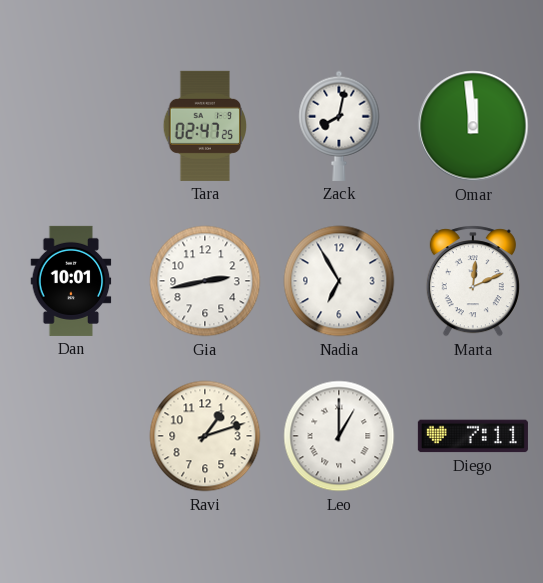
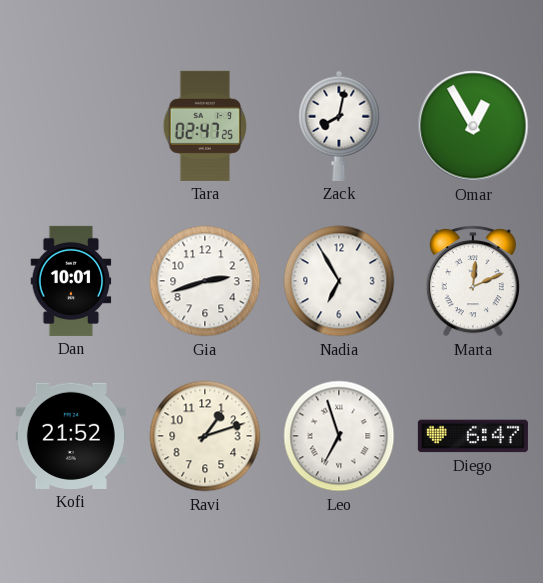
Omar: 11:59 -> 12:55
Gia: 2:43 -> 2:42
Kofi: none -> 21:52
Leo: 1:00 -> 6:57
Diego: 7:11 -> 6:47
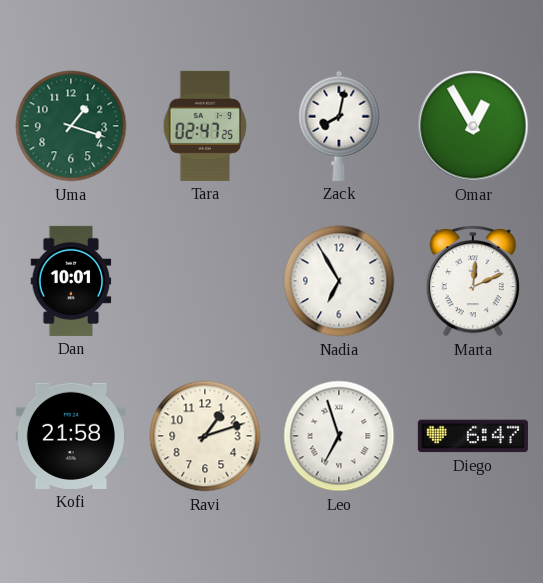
Uma: none -> 1:18
Gia: 2:42 -> none
Kofi: 21:52 -> 21:58
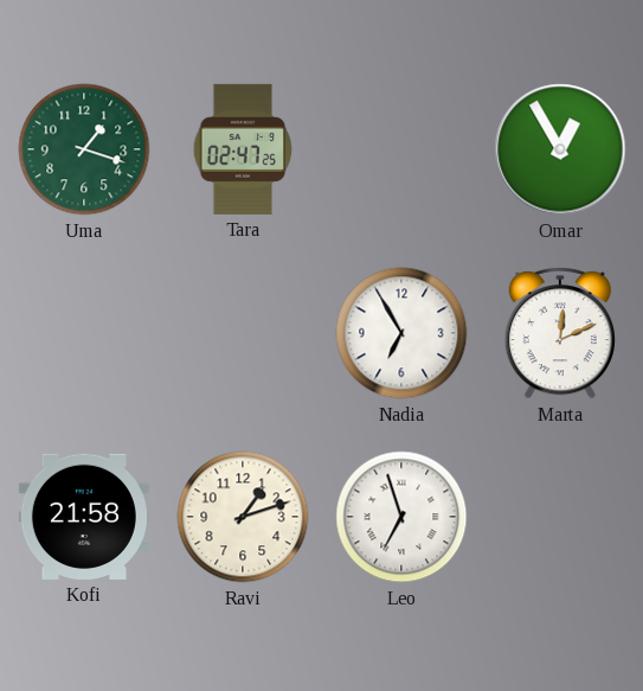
Zack: 8:02 -> none
Dan: 10:01 -> none
Diego: 6:47 -> none
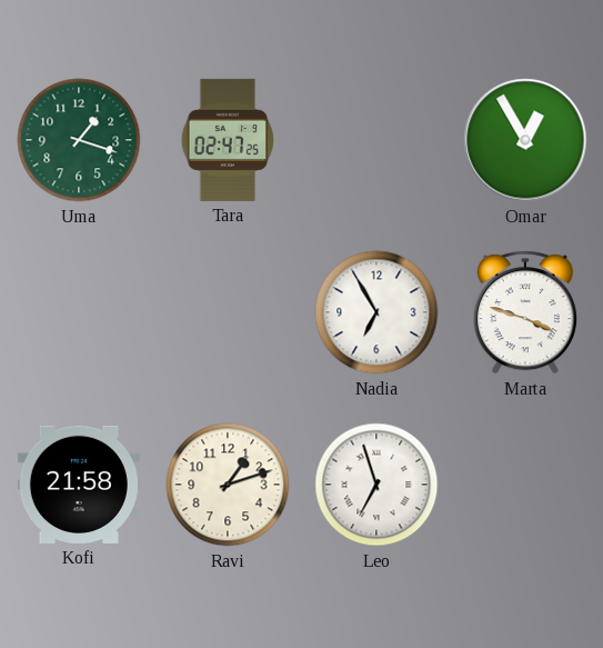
Marta: 12:11 -> 3:48
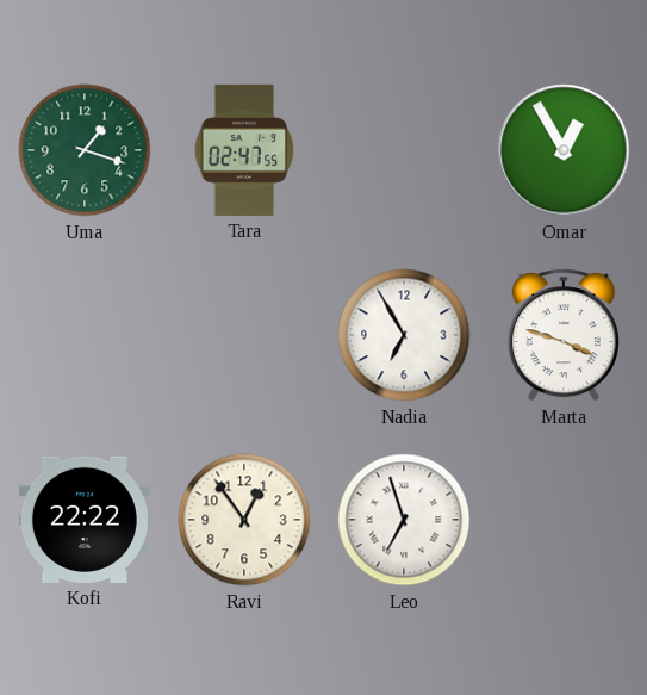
Tara: 02:47:25 -> 02:47:55
Kofi: 21:58 -> 22:22
Ravi: 1:12 -> 12:54
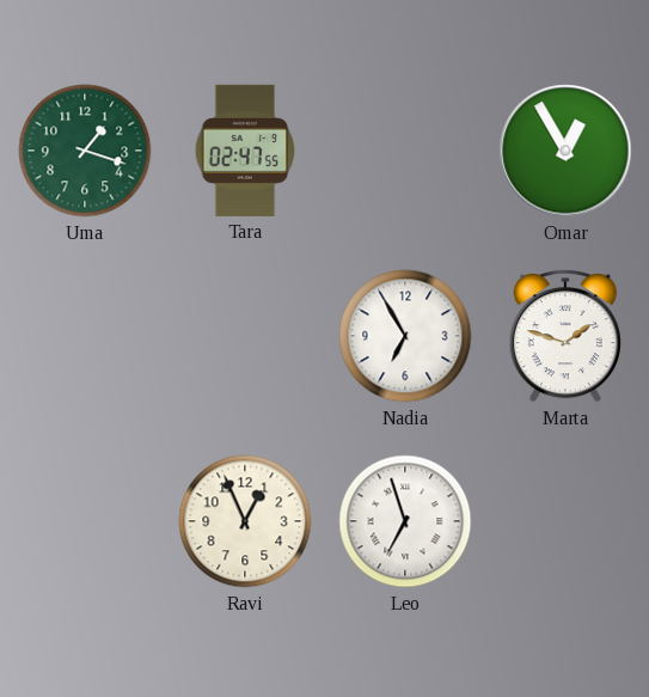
Marta: 3:48 -> 1:48
Kofi: 22:22 -> none
Ravi: 12:54 -> 12:56
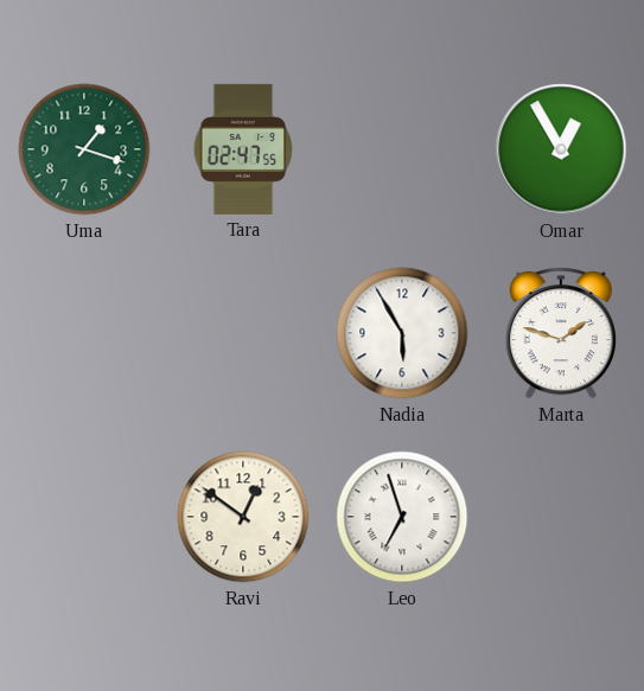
Nadia: 6:55 -> 5:55
Ravi: 12:56 -> 12:51
